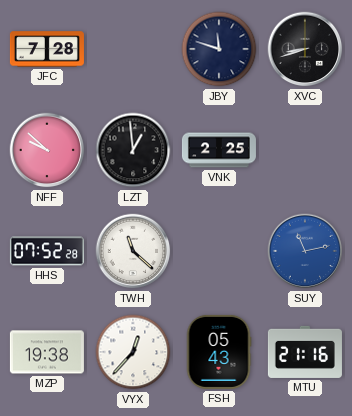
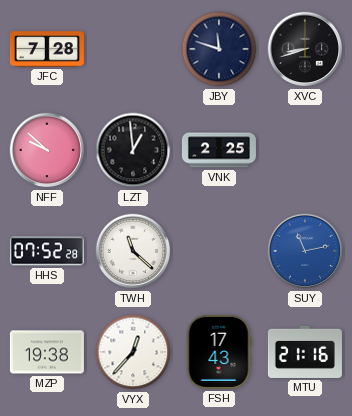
FSH: 05:43 -> 17:43
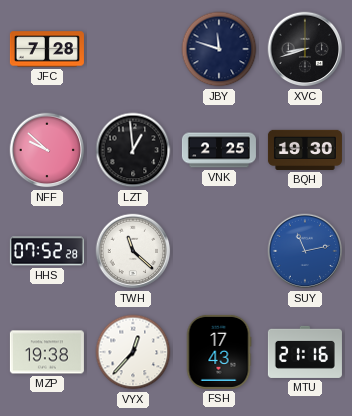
BQH: none -> 19:30
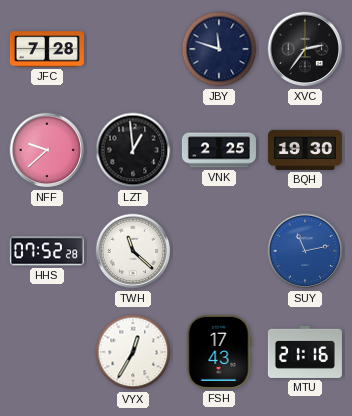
XVC: 8:42 -> 2:36
NFF: 9:52 -> 9:38
MZP: 19:38 -> none
VYX: 12:37 -> 12:35
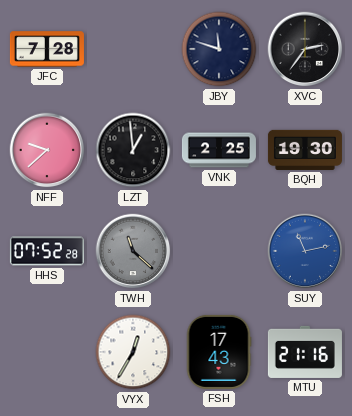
TWH dial: white -> grey
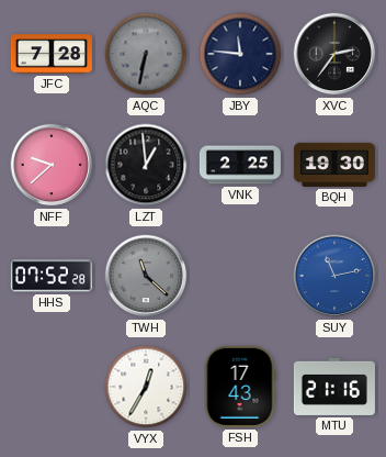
AQC: none -> 6:32
JBY: 11:48 -> 11:46
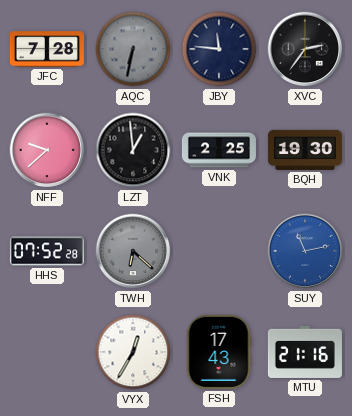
TWH: 11:22 -> 6:22
